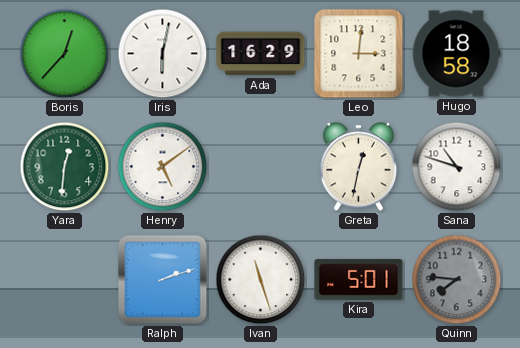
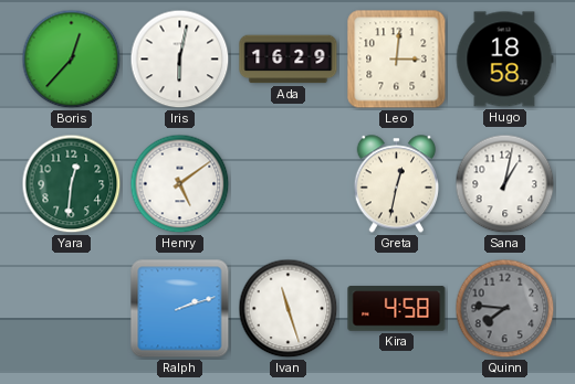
Sana: 10:48 -> 1:02
Kira: 5:01 -> 4:58
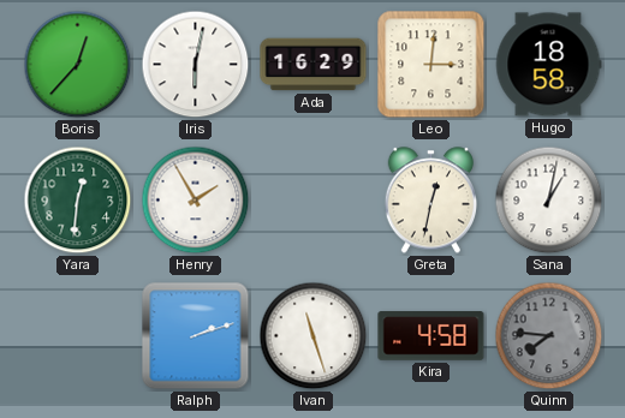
Henry: 5:09 -> 1:55
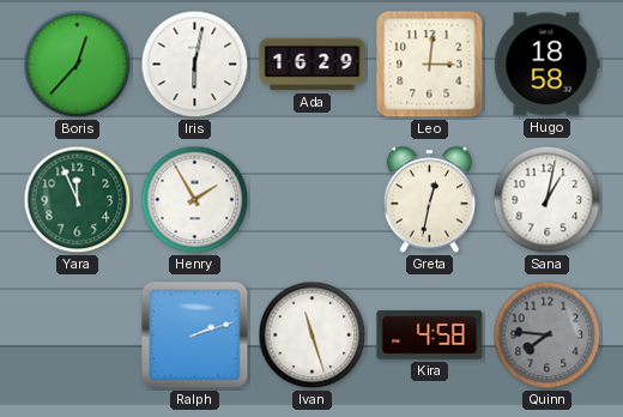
Yara: 12:31 -> 11:56
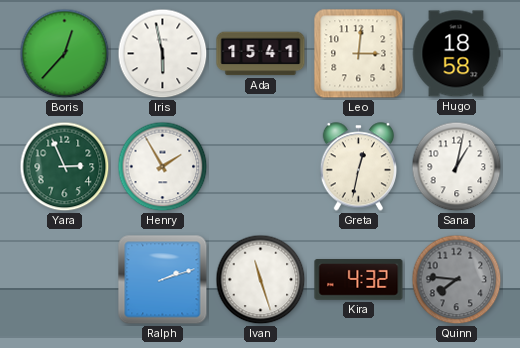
Iris: 6:02 -> 5:58
Ada: 16:29 -> 15:41
Yara: 11:56 -> 2:56
Kira: 4:58 -> 4:32
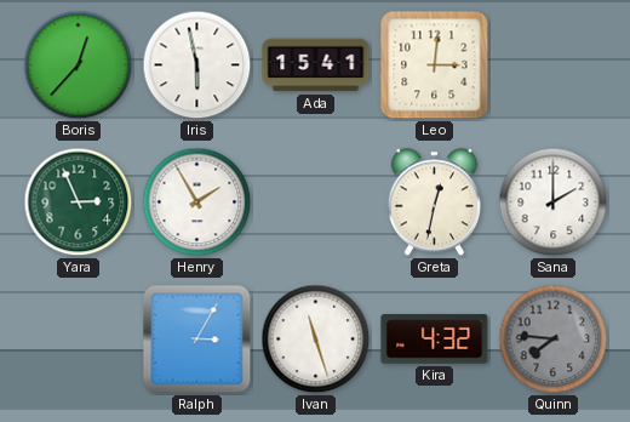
Hugo: 18:58 -> none
Sana: 1:02 -> 2:00
Ralph: 2:12 -> 3:05
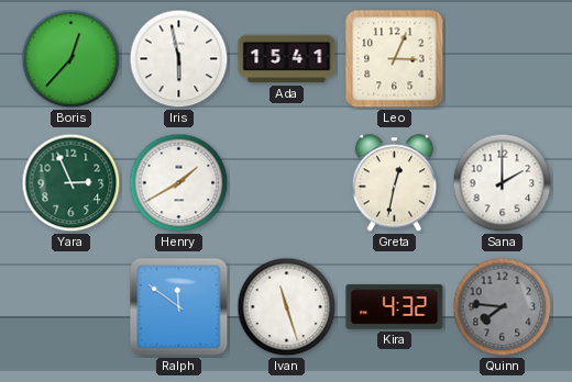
Leo: 3:01 -> 3:04
Henry: 1:55 -> 1:40
Ralph: 3:05 -> 11:51
